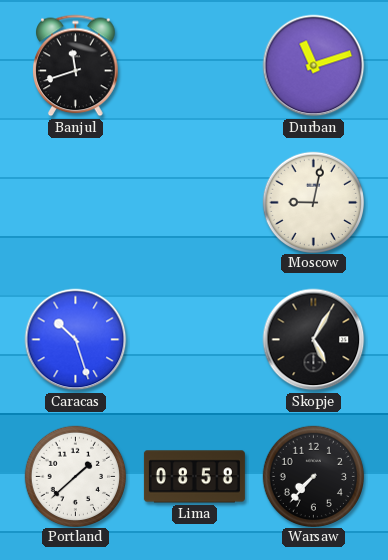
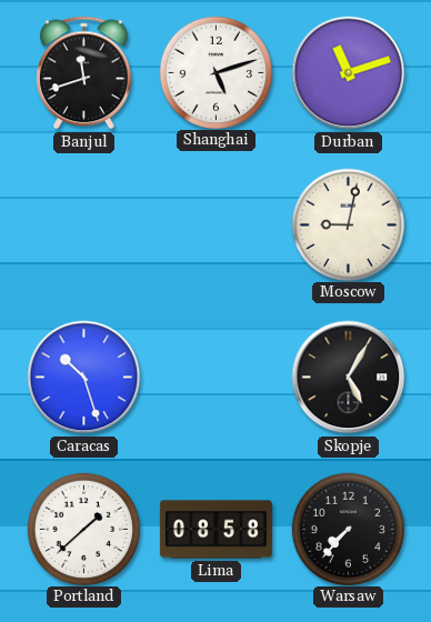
Shanghai: none -> 5:12
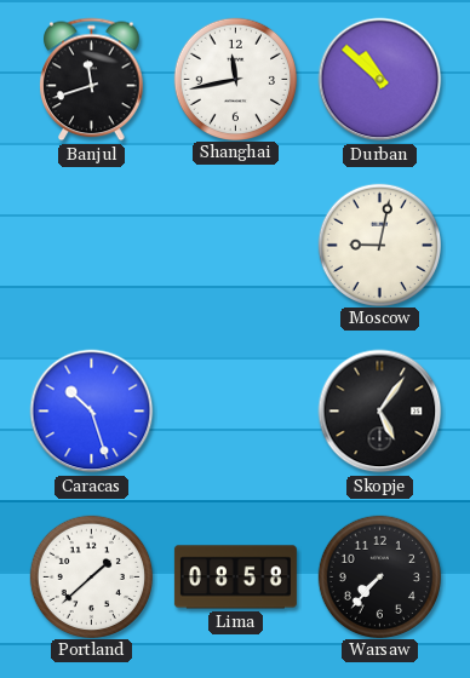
Shanghai: 5:12 -> 11:43
Durban: 11:12 -> 10:52
Skopje: 5:05 -> 5:06
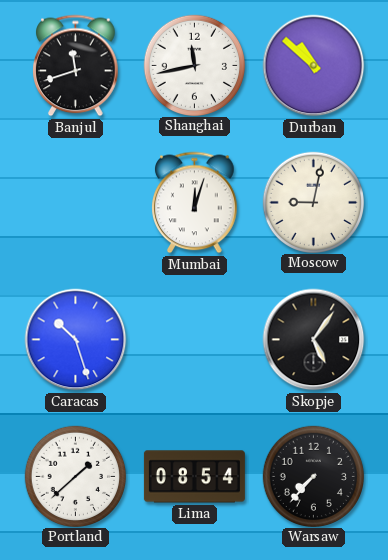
Mumbai: none -> 12:03
Lima: 08:58 -> 08:54
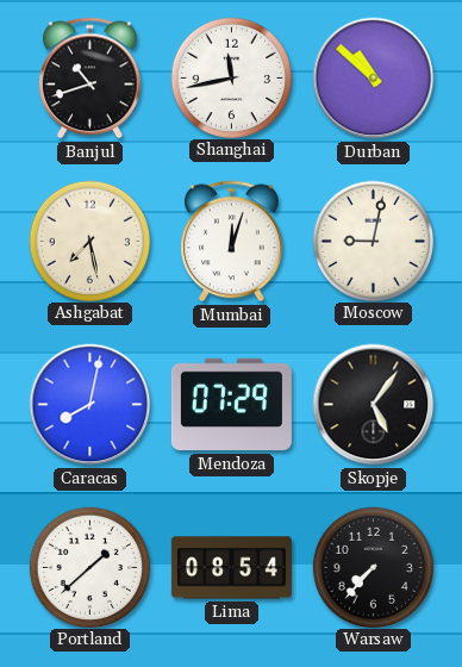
Banjul: 11:42 -> 10:42
Ashgabat: none -> 7:28
Caracas: 10:27 -> 8:02
Mendoza: none -> 07:29
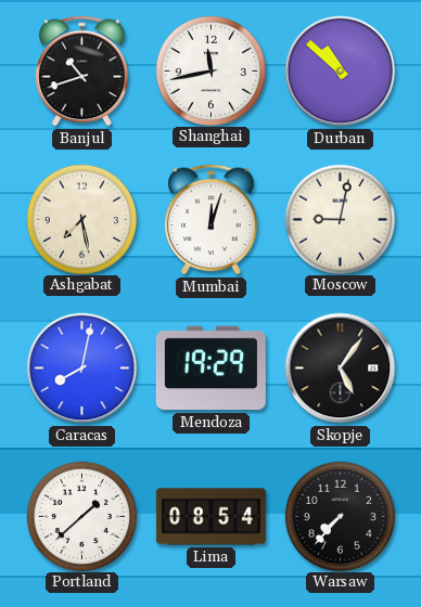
Mendoza: 07:29 -> 19:29
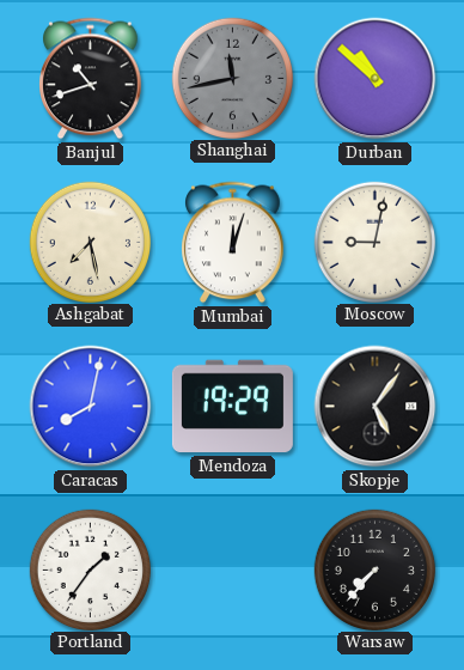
Shanghai dial: white -> grey
Portland: 1:38 -> 1:36
Lima: 08:54 -> none
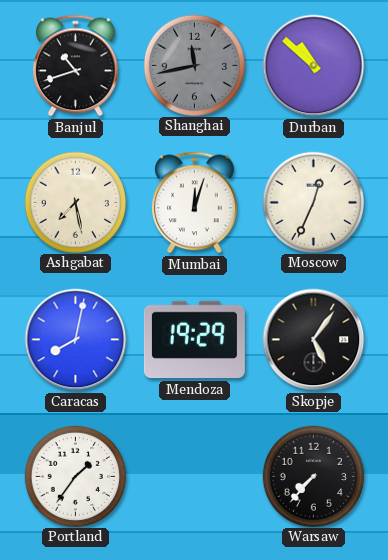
Moscow: 9:02 -> 12:34
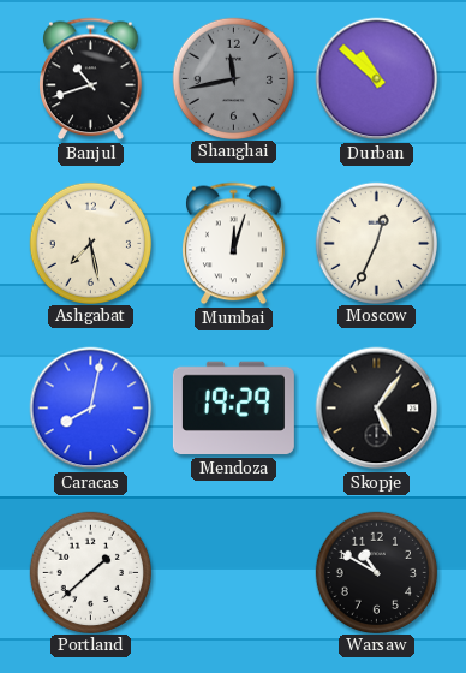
Portland: 1:36 -> 1:38
Warsaw: 7:37 -> 10:50
